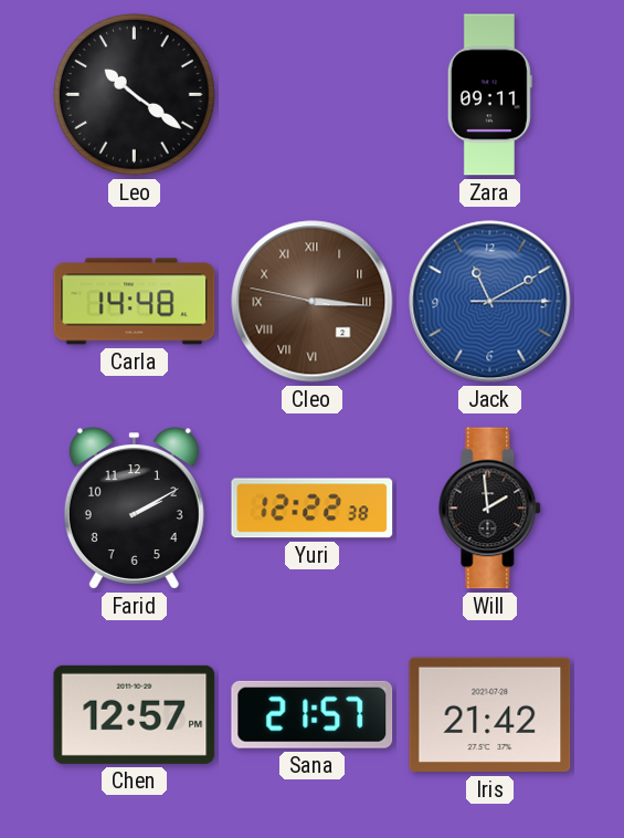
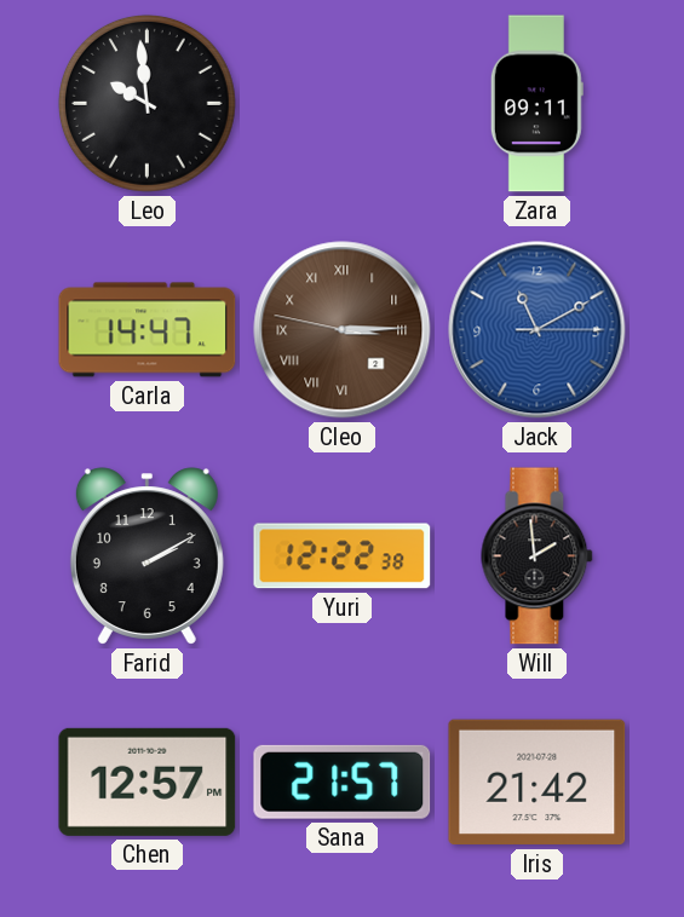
Leo: 10:21 -> 9:59
Carla: 14:48 -> 14:47
Cleo: 3:15 -> 3:14
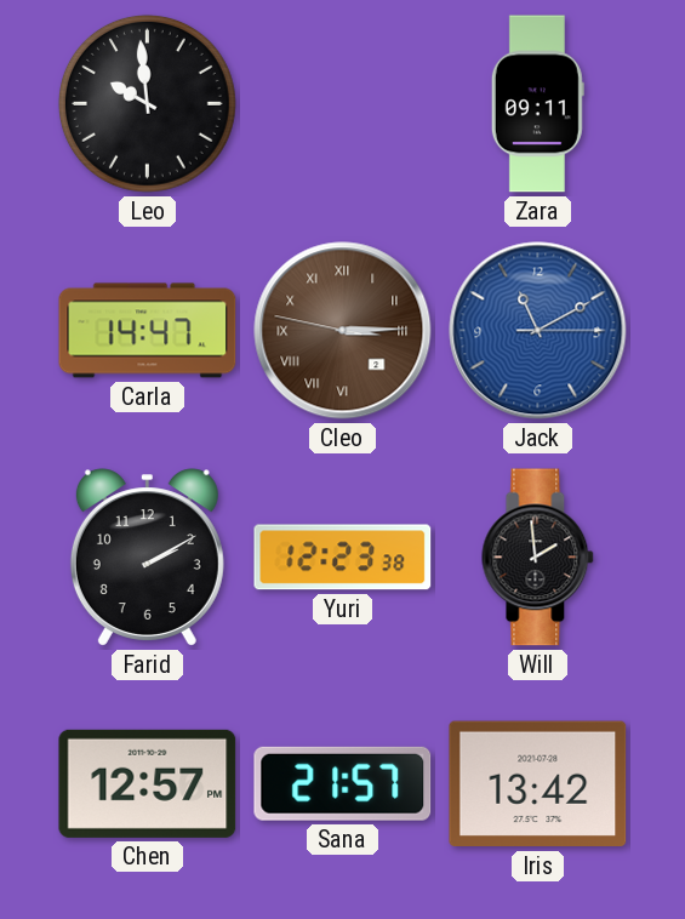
Yuri: 12:22 -> 12:23
Iris: 21:42 -> 13:42
